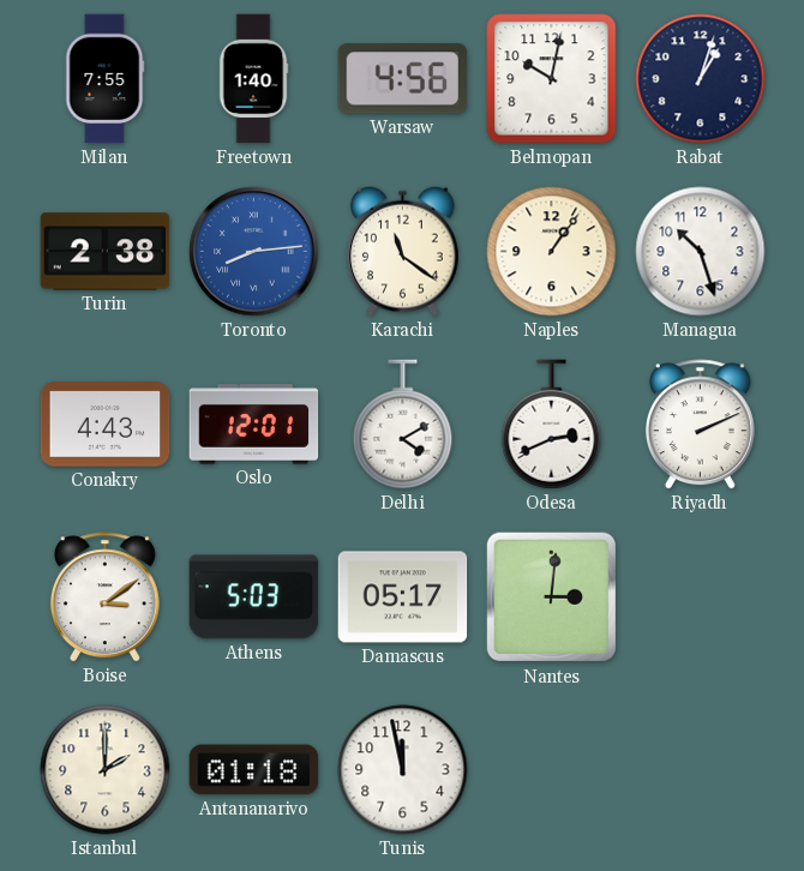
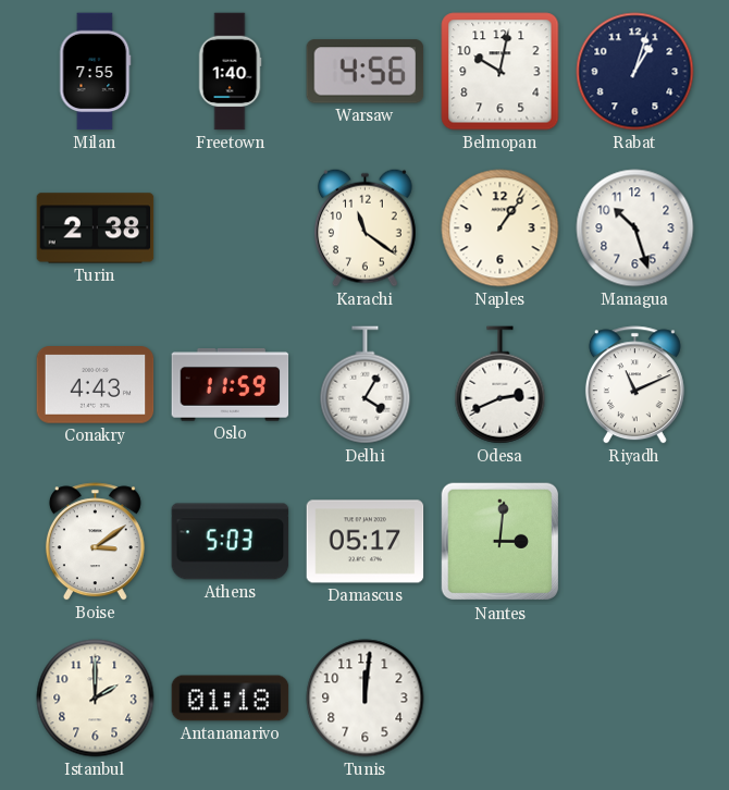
Toronto: 8:14 -> none
Oslo: 12:01 -> 11:59
Delhi: 4:10 -> 4:05
Riyadh: 2:11 -> 11:11
Tunis: 11:58 -> 12:01
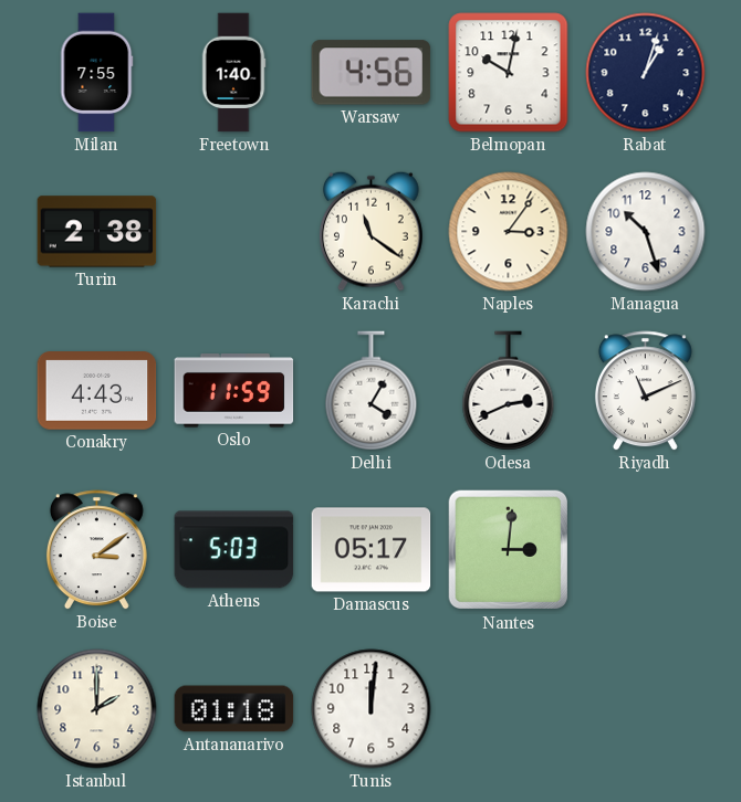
Naples: 1:06 -> 3:06
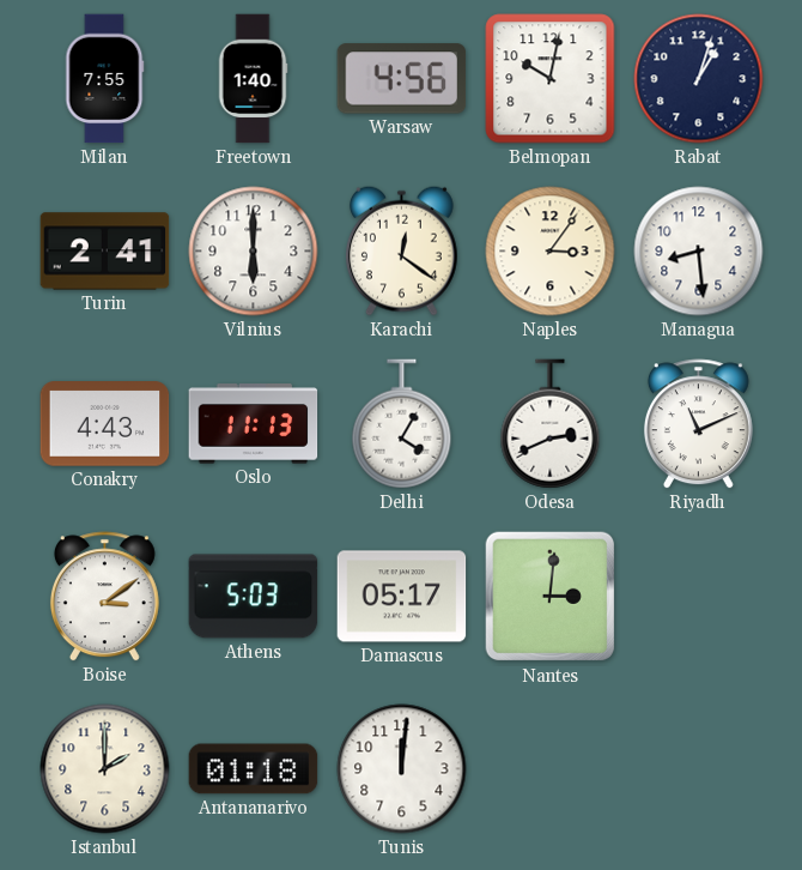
Turin: 2:38 -> 2:41
Vilnius: none -> 6:00
Karachi: 11:21 -> 12:21
Managua: 10:27 -> 8:29
Oslo: 11:59 -> 11:13
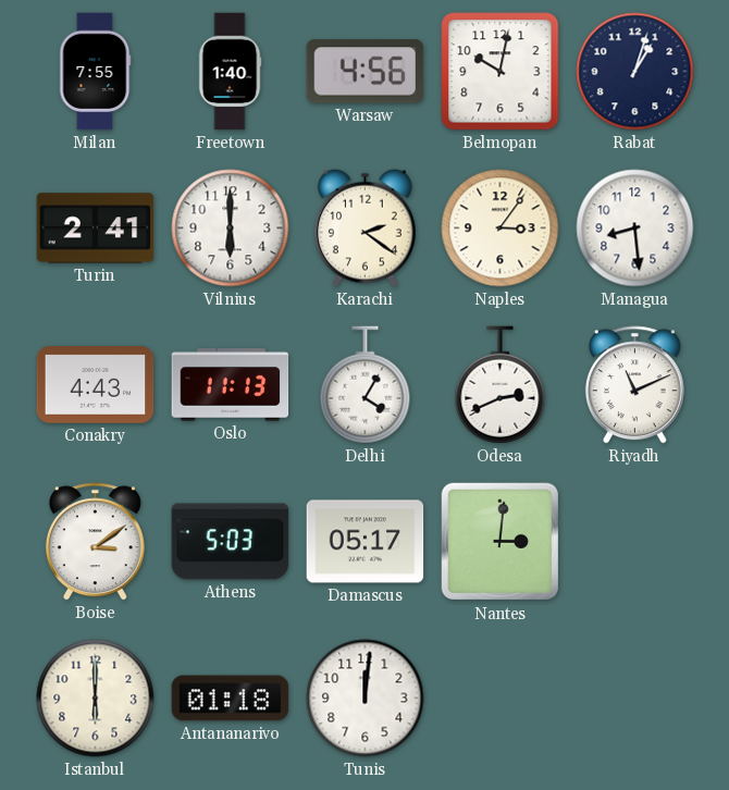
Karachi: 12:21 -> 2:21
Istanbul: 2:00 -> 6:00
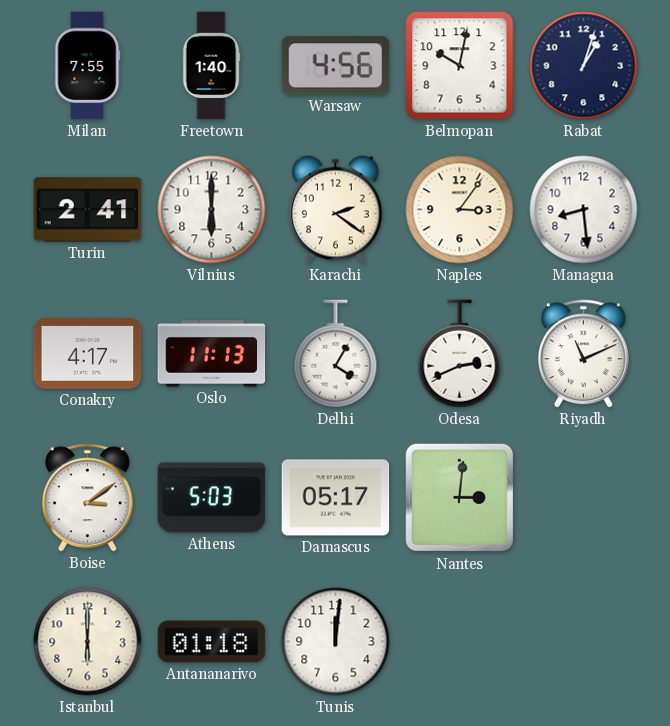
Conakry: 4:43 -> 4:17
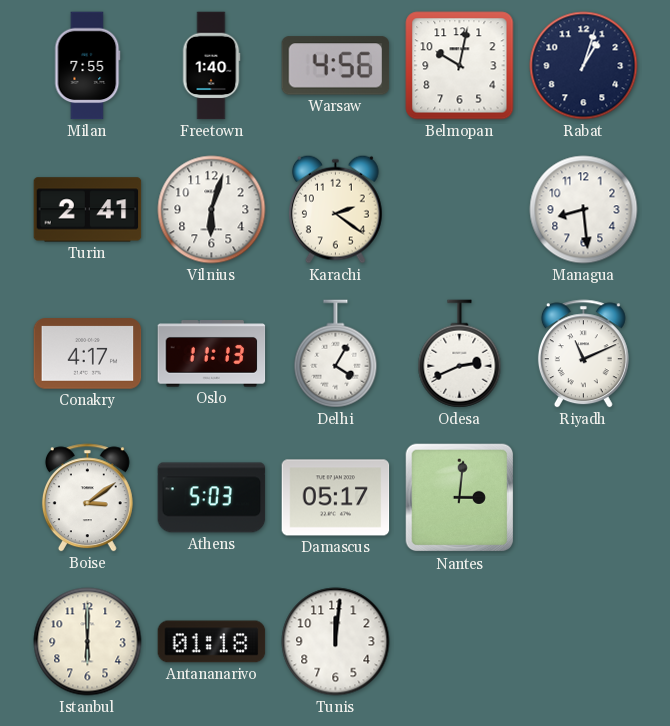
Vilnius: 6:00 -> 6:03
Naples: 3:06 -> none
